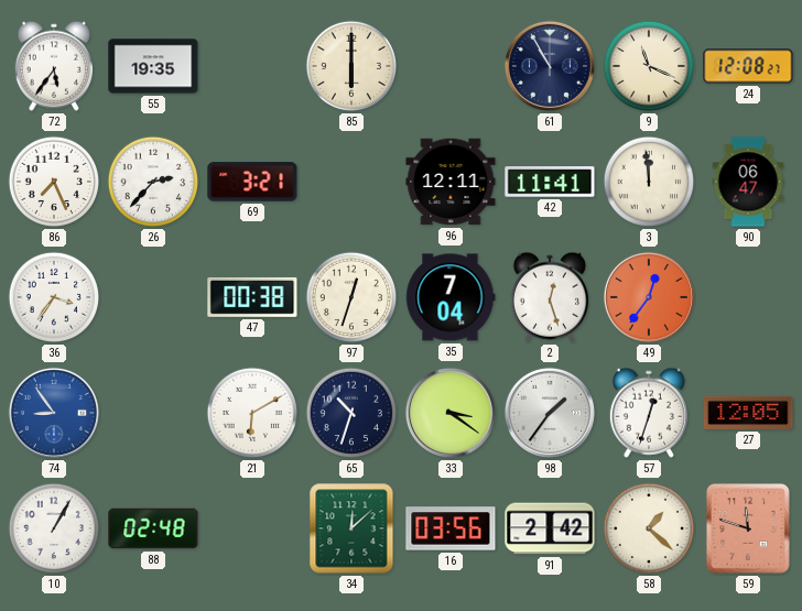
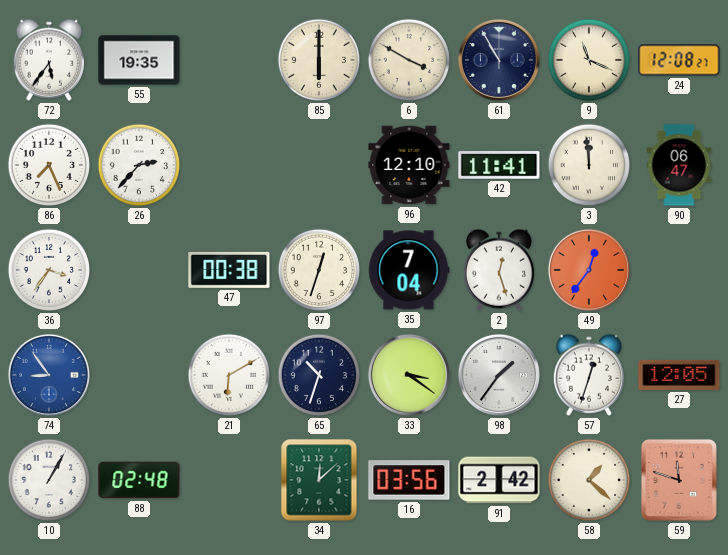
6: none -> 3:50
69: 3:21 -> none
96: 12:11 -> 12:10
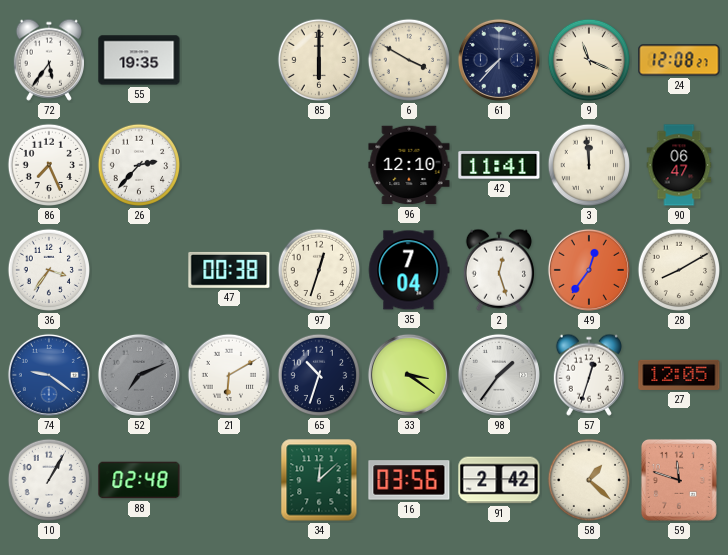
61: 10:55 -> 7:37
28: none -> 8:10
74: 8:54 -> 9:21
52: none -> 7:11
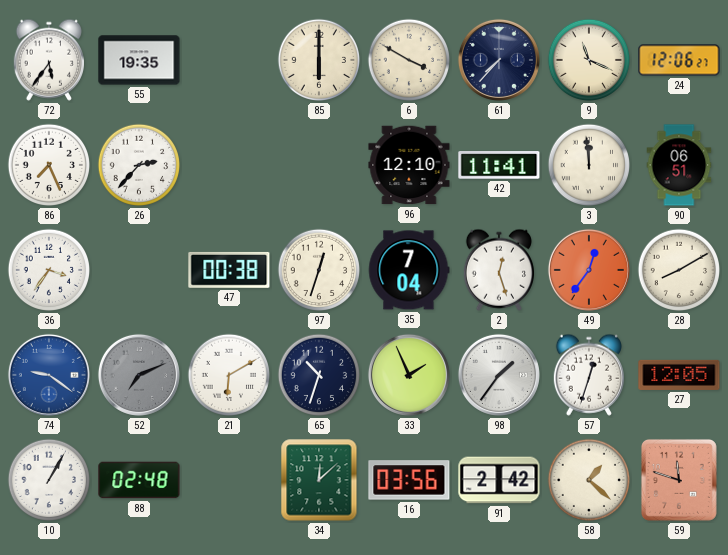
24: 12:08 -> 12:06
90: 06:47 -> 06:51
33: 3:21 -> 1:56
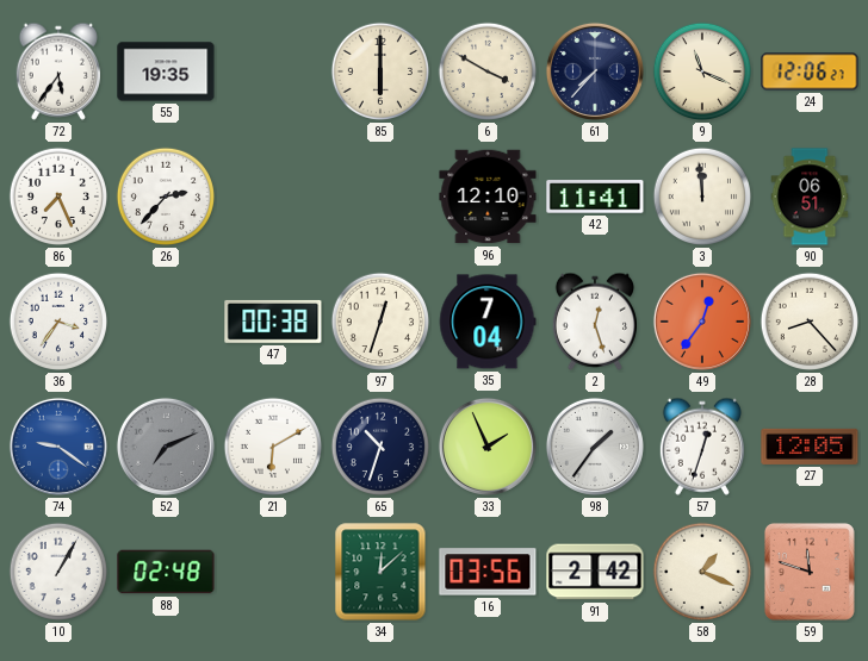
28: 8:10 -> 8:23
58: 1:22 -> 1:19
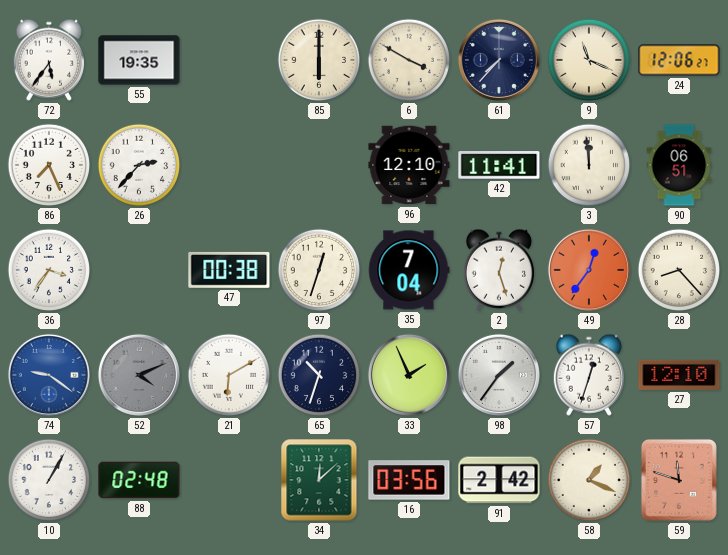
52: 7:11 -> 4:11
27: 12:05 -> 12:10
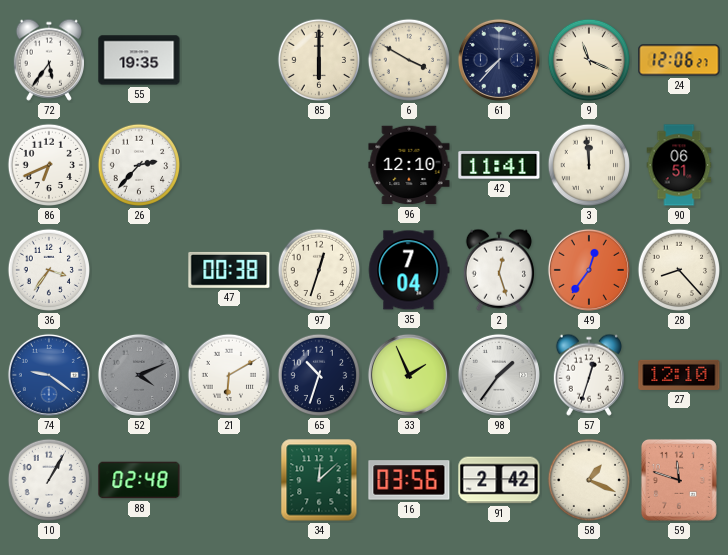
86: 7:26 -> 6:41
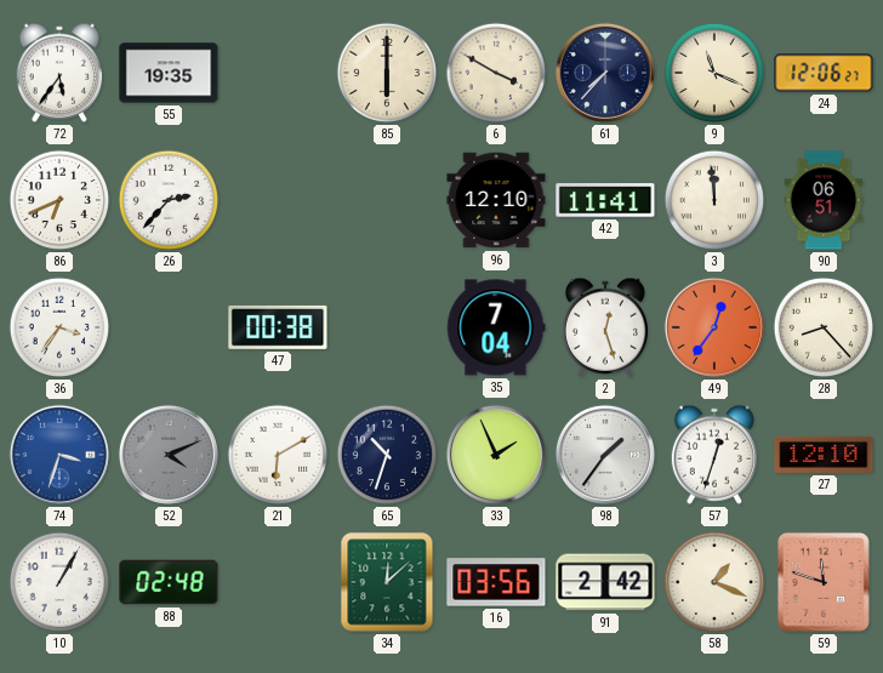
97: 12:33 -> none
74: 9:21 -> 3:33
